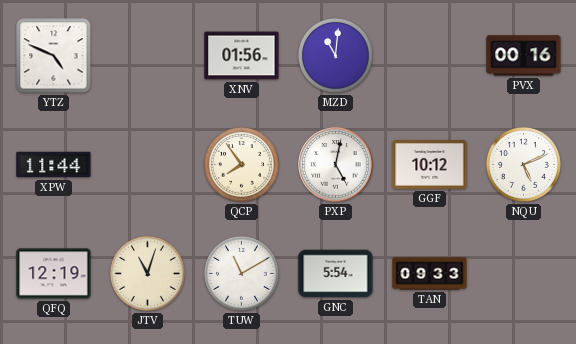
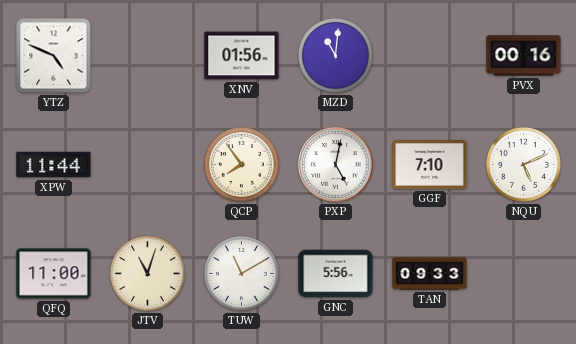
GGF: 10:12 -> 7:10
QFQ: 12:19 -> 11:00
GNC: 5:54 -> 5:56
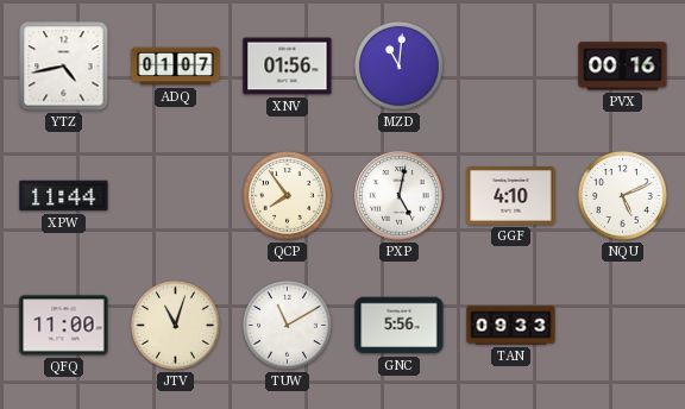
YTZ: 4:49 -> 4:43
ADQ: none -> 01:07
GGF: 7:10 -> 4:10
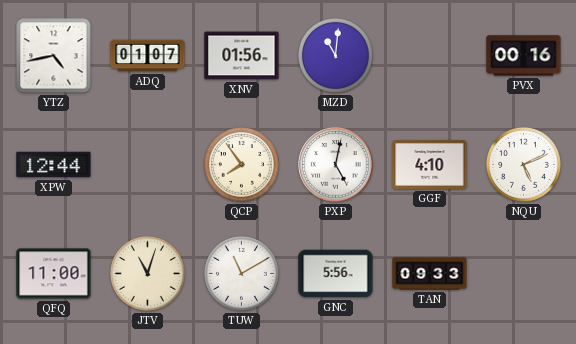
XPW: 11:44 -> 12:44
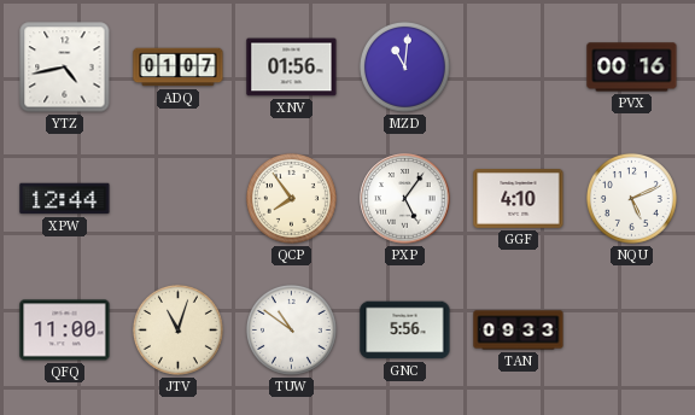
PXP: 5:02 -> 5:06
TUW: 11:10 -> 10:51
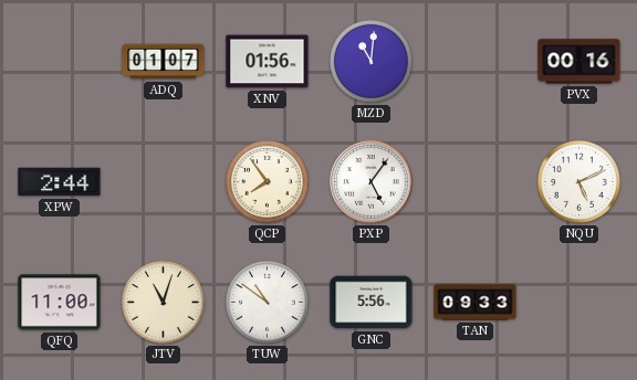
YTZ: 4:43 -> none
XPW: 12:44 -> 2:44
GGF: 4:10 -> none
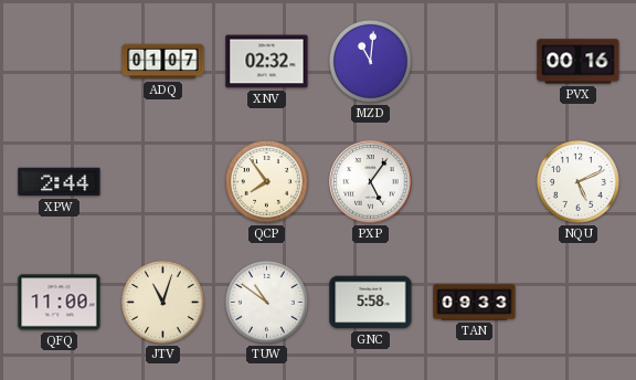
XNV: 01:56 -> 02:32
GNC: 5:56 -> 5:58
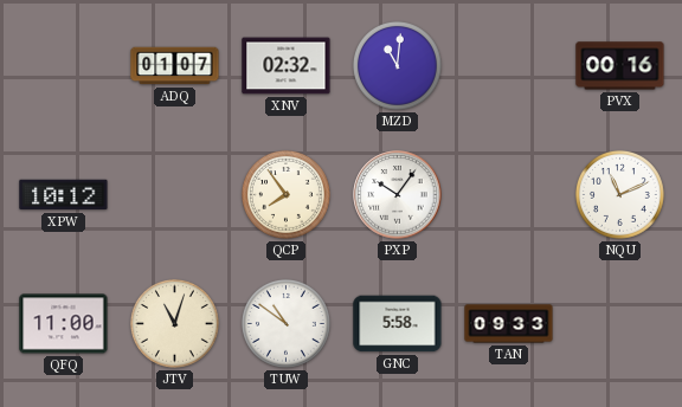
XPW: 2:44 -> 10:12
PXP: 5:06 -> 10:06
NQU: 5:11 -> 11:11
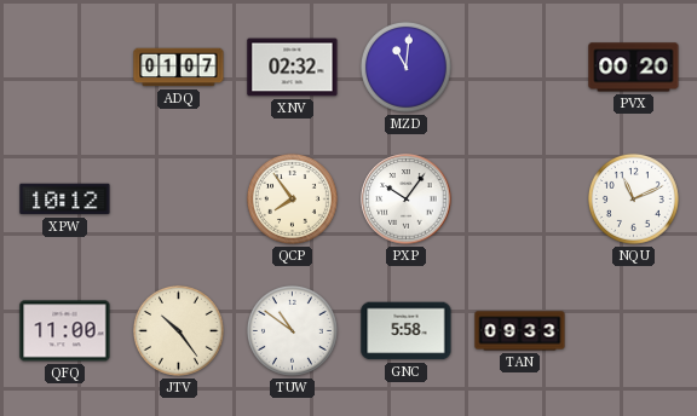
PVX: 00:16 -> 00:20
JTV: 11:03 -> 10:24
